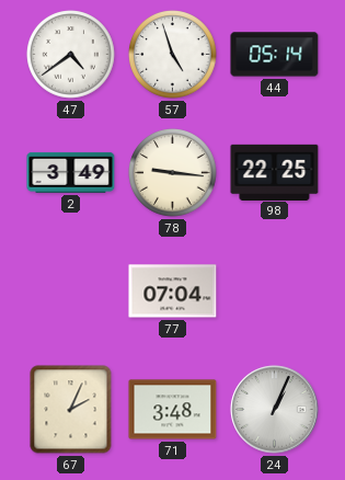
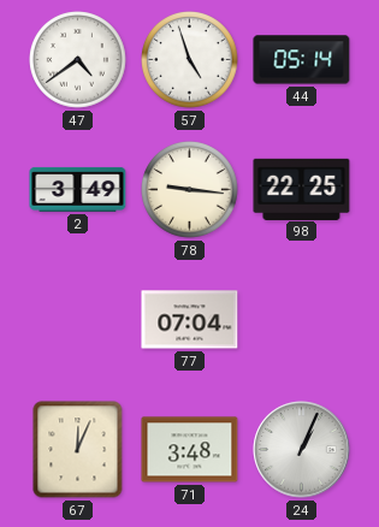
67: 2:04 -> 12:04
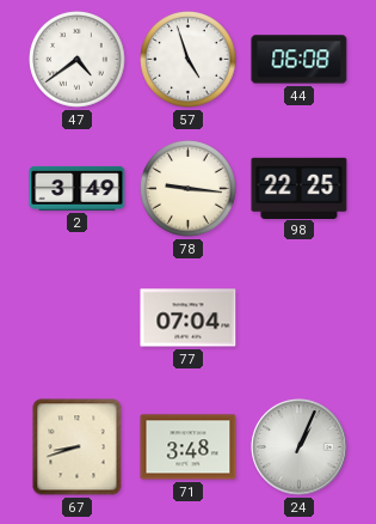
44: 05:14 -> 06:08
67: 12:04 -> 8:42
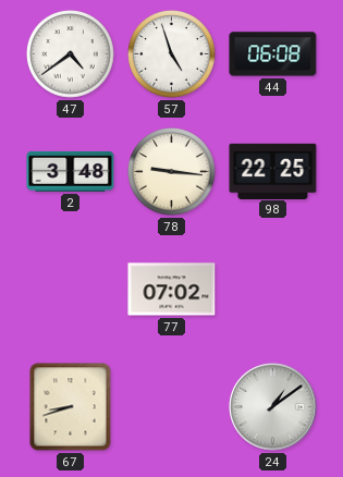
2: 3:49 -> 3:48
77: 07:04 -> 07:02
71: 3:48 -> none
24: 1:04 -> 1:09
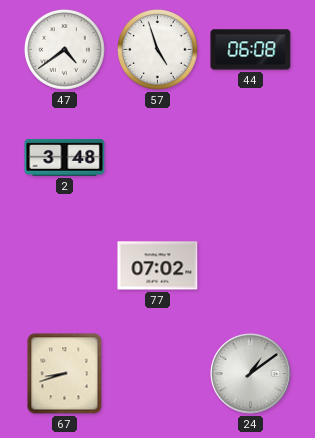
78: 9:16 -> none
98: 22:25 -> none
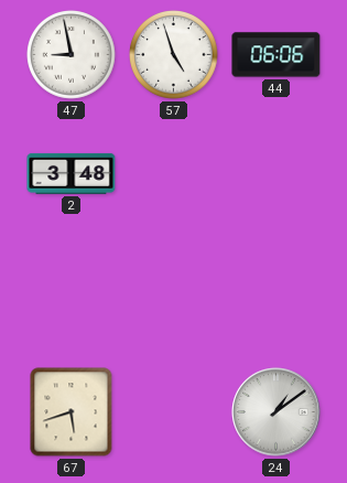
47: 4:39 -> 8:58
44: 06:08 -> 06:06
77: 07:02 -> none
67: 8:42 -> 5:42
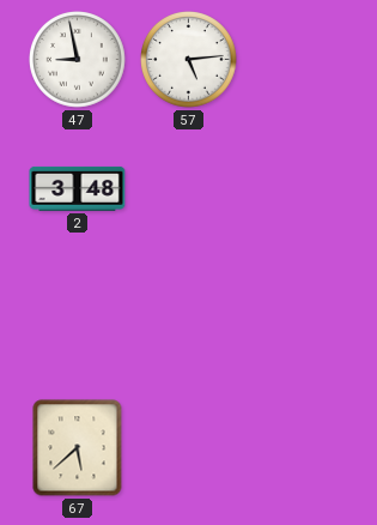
57: 4:57 -> 5:14
44: 06:06 -> none
67: 5:42 -> 5:38
24: 1:09 -> none
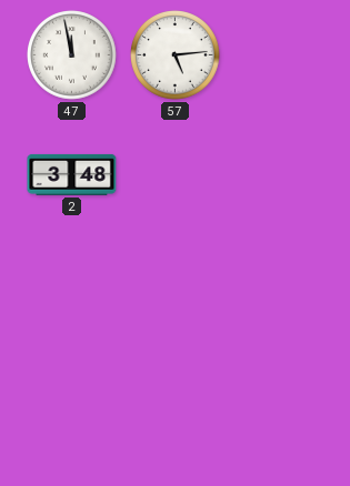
47: 8:58 -> 11:58
67: 5:38 -> none
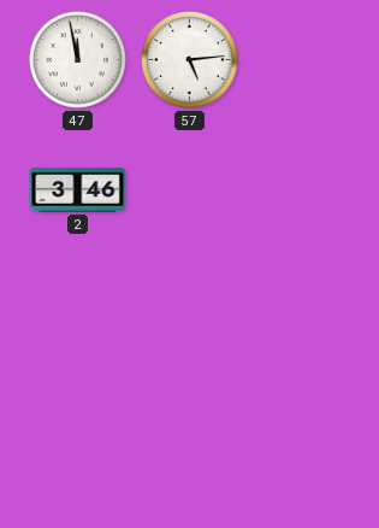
2: 3:48 -> 3:46
